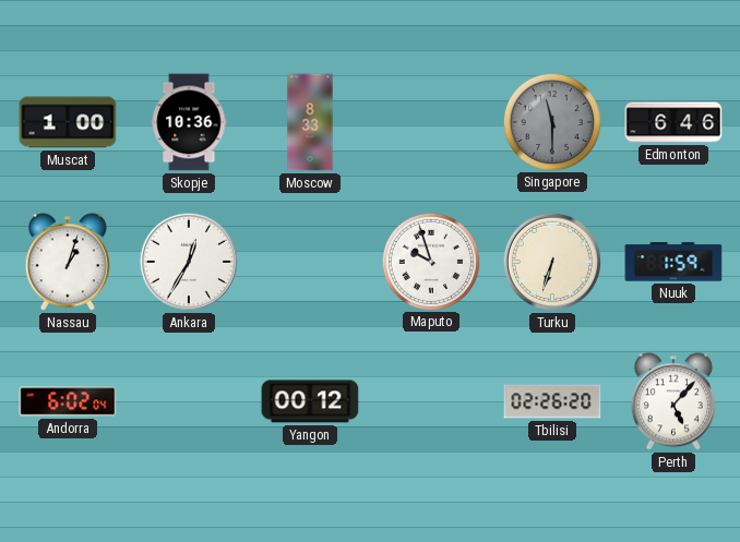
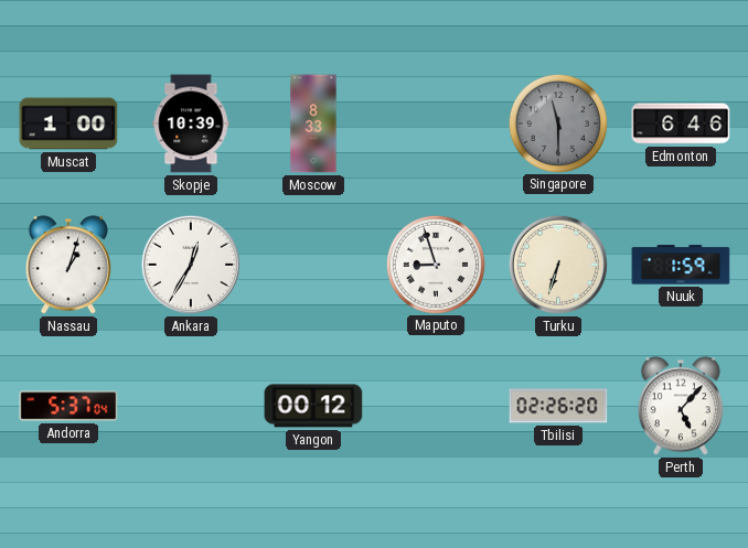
Skopje: 10:36 -> 10:39
Maputo: 9:57 -> 8:57
Andorra: 6:02 -> 5:37
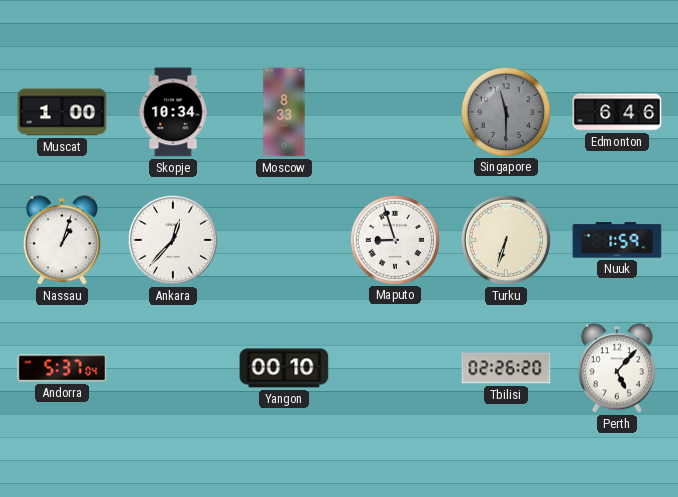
Skopje: 10:39 -> 10:34
Ankara: 12:35 -> 12:37
Yangon: 00:12 -> 00:10
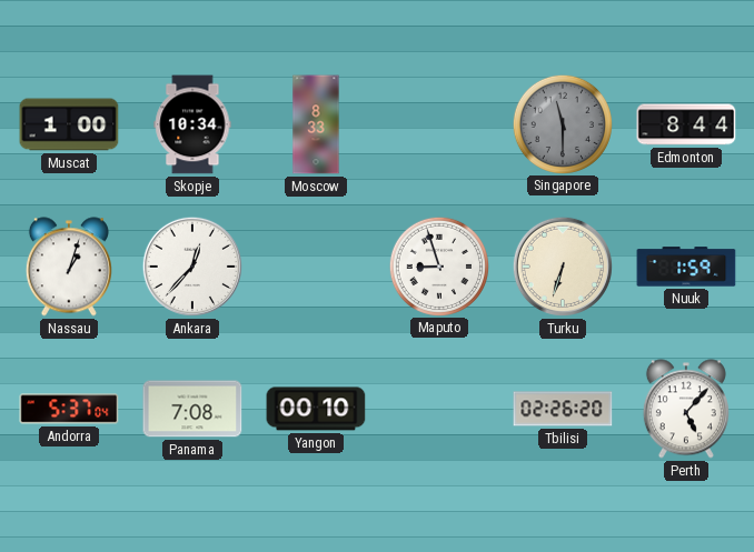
Edmonton: 6:46 -> 8:44
Panama: none -> 7:08
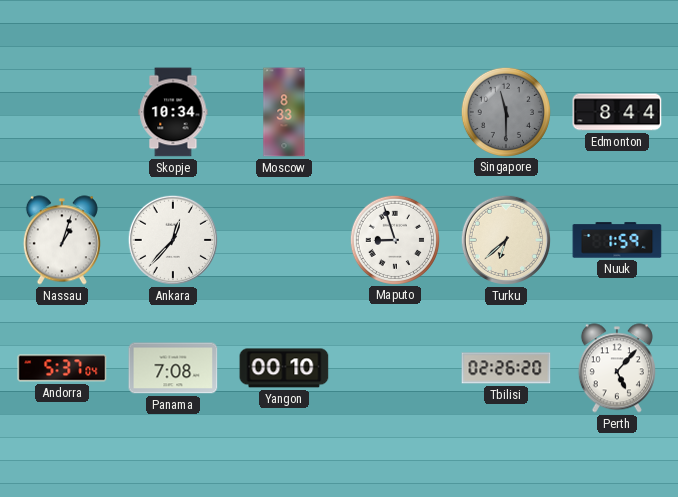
Muscat: 1:00 -> none
Turku: 6:33 -> 6:38
